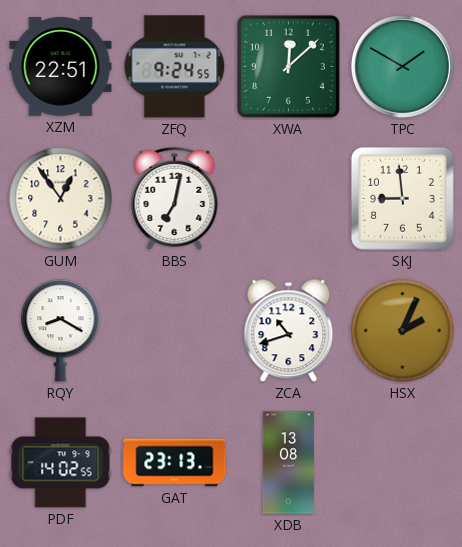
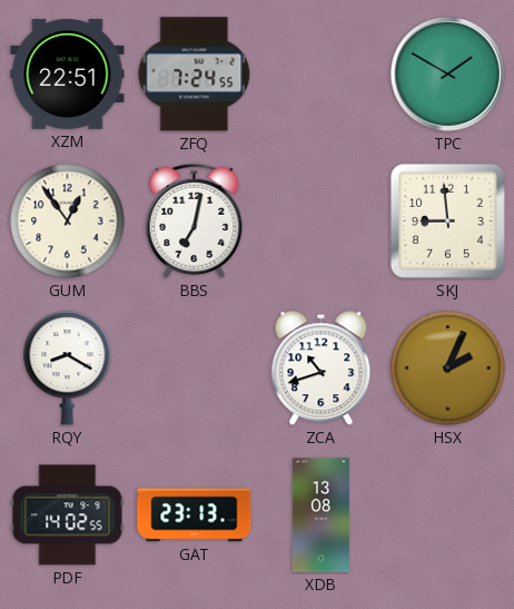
ZFQ: 9:24 -> 7:24
XWA: 12:08 -> none
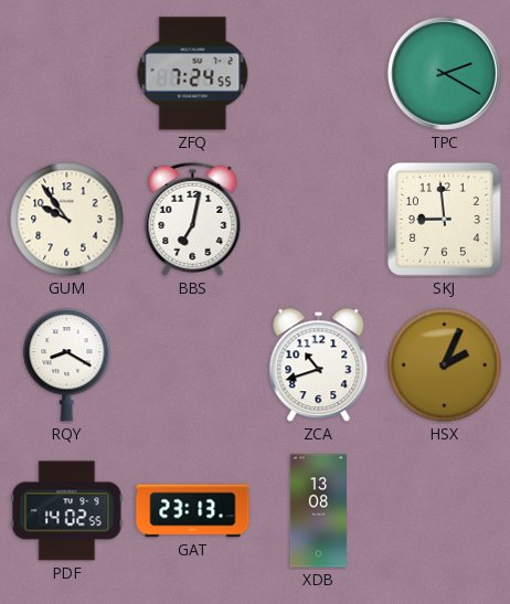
XZM: 22:51 -> none
TPC: 1:50 -> 2:20
GUM: 12:54 -> 9:54
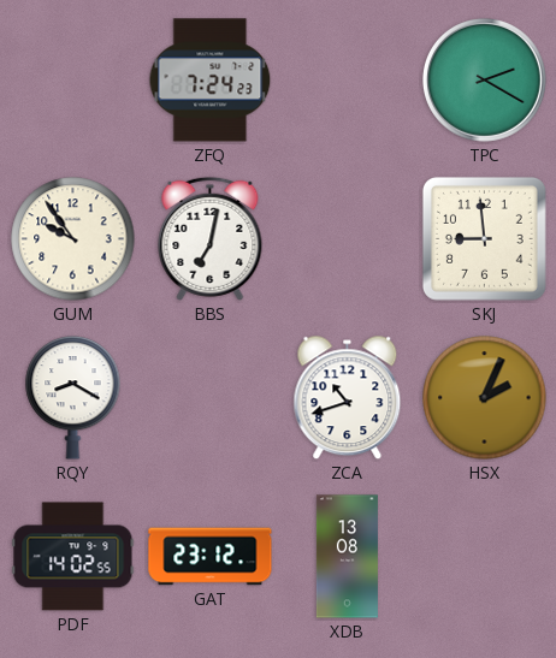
ZFQ: 7:24:55 -> 7:24:23
GAT: 23:13 -> 23:12
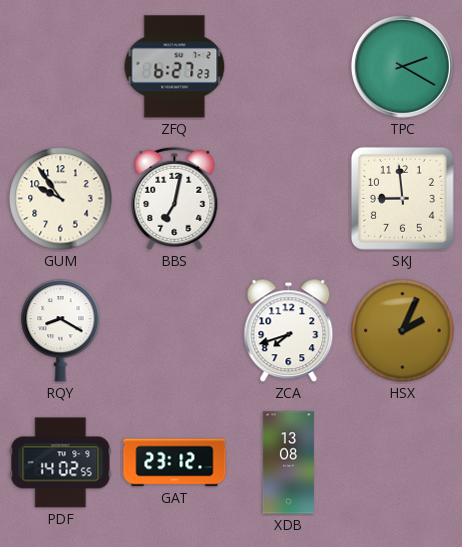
ZFQ: 7:24 -> 6:27
ZCA: 10:42 -> 7:42
